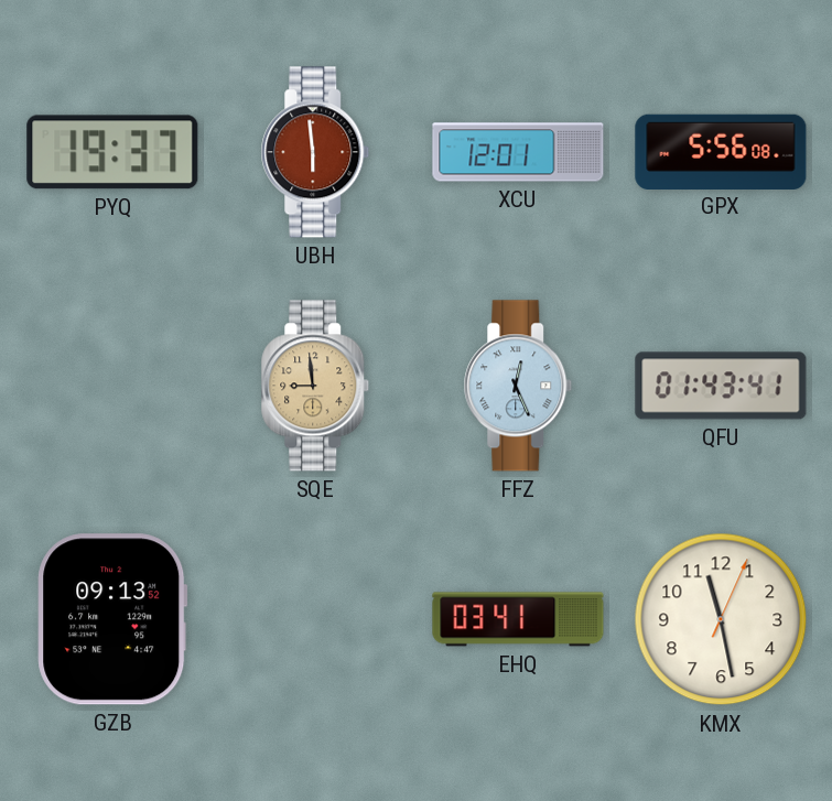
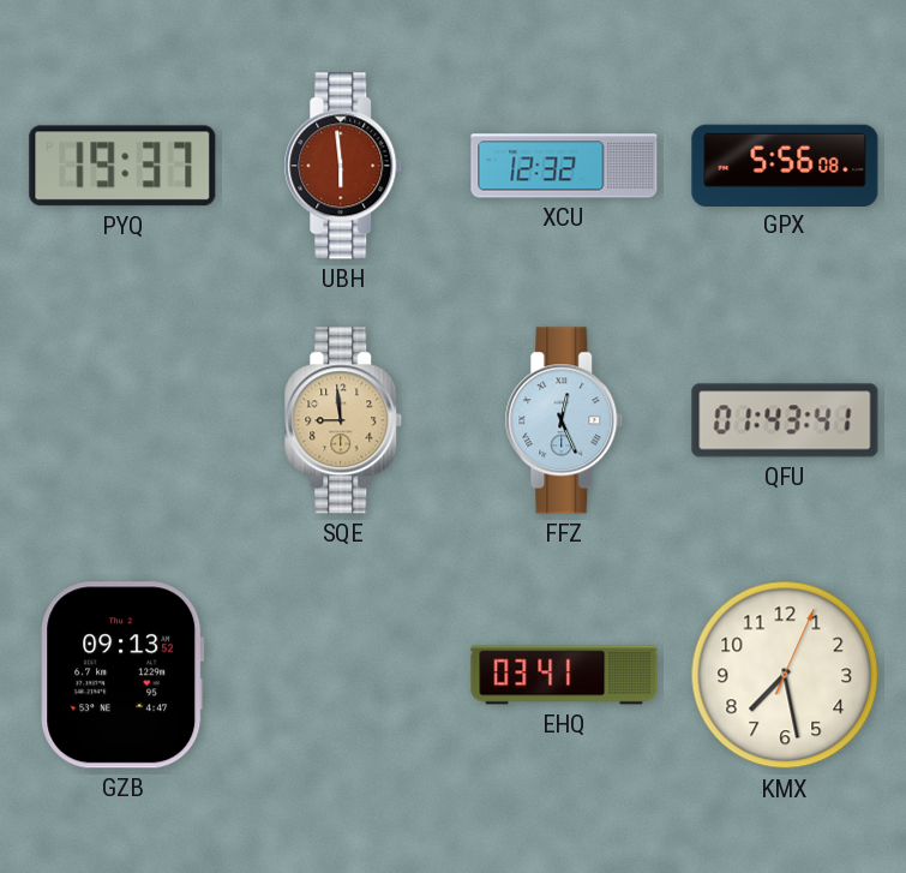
XCU: 12:01 -> 12:32
KMX: 11:28 -> 7:28
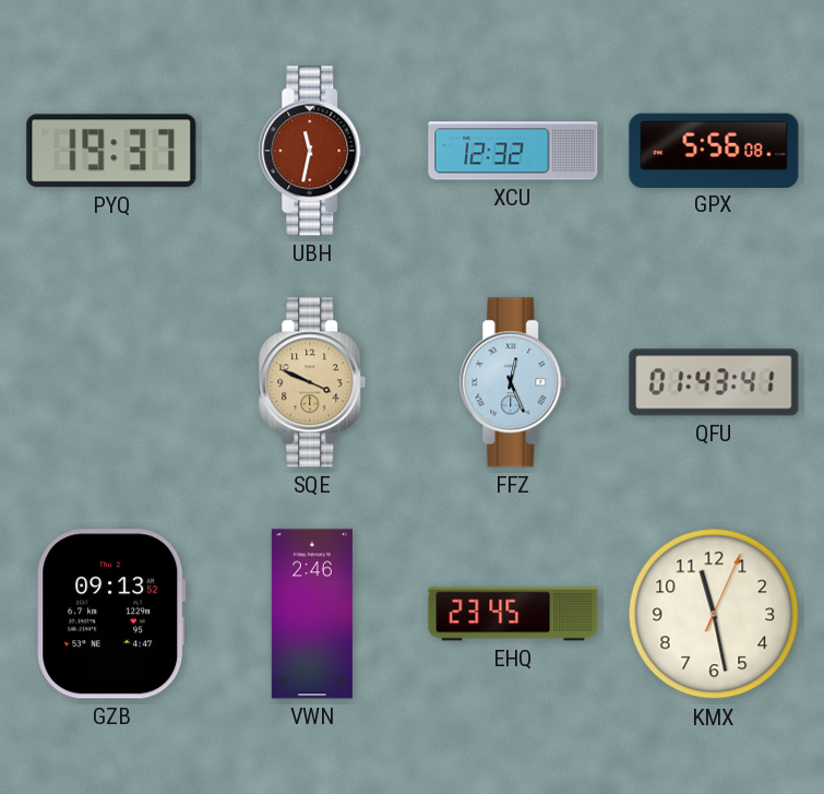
UBH: 5:59 -> 11:32
SQE: 8:59 -> 3:49
VWN: none -> 2:46
EHQ: 03:41 -> 23:45
KMX: 7:28 -> 11:28
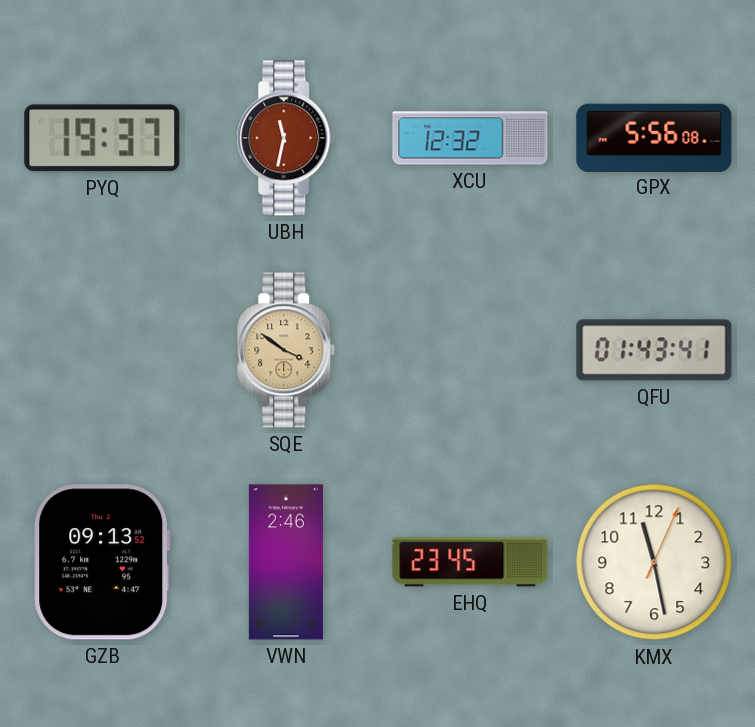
SQE: 3:49 -> 3:51
FFZ: 12:26 -> none
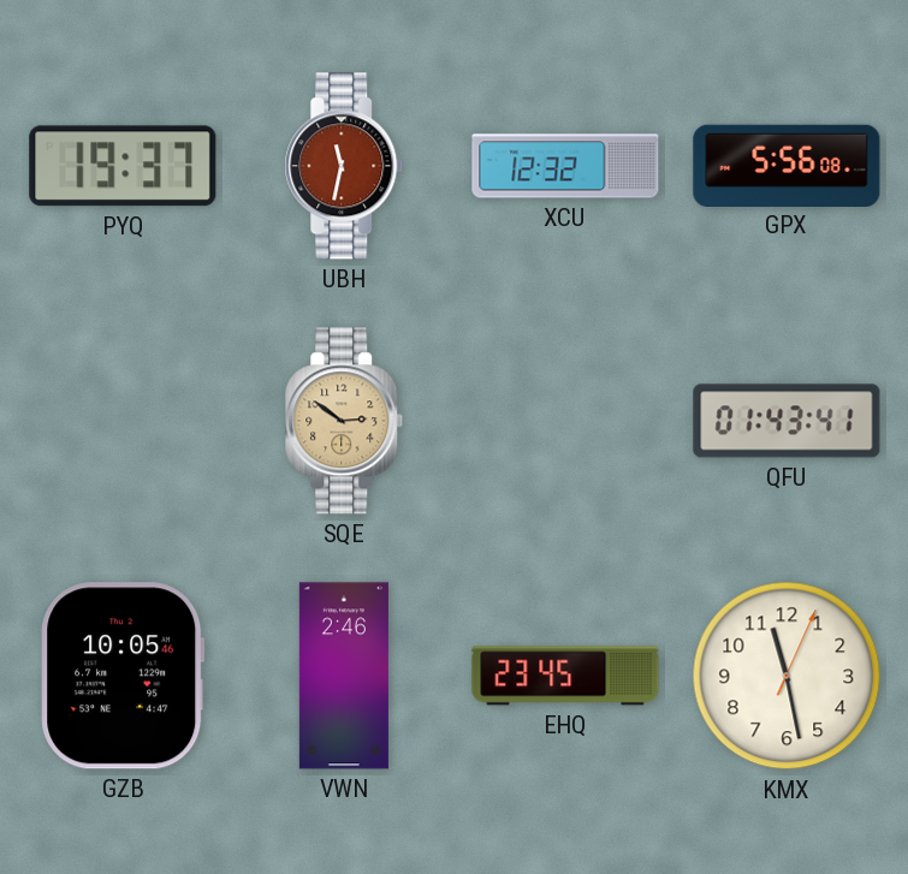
SQE: 3:51 -> 2:51
GZB: 09:13 -> 10:05
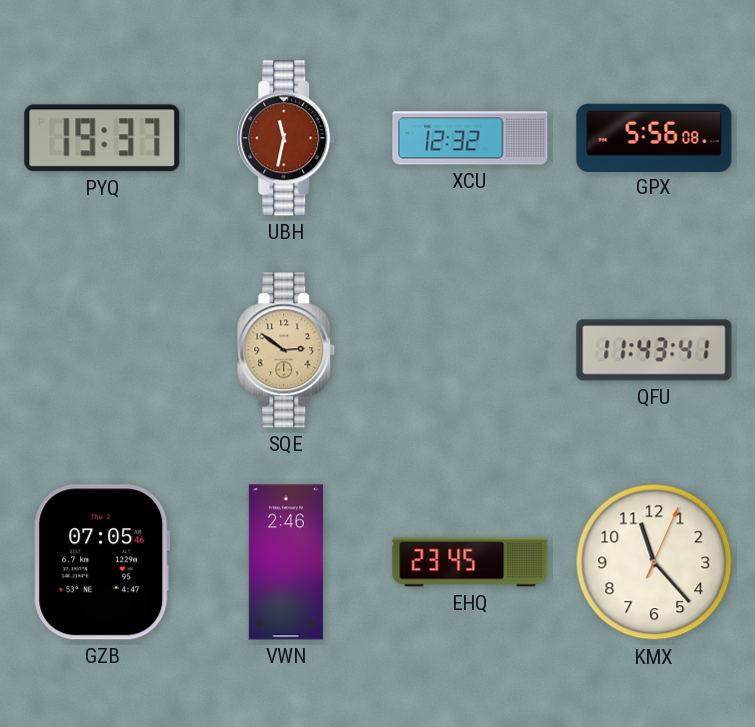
QFU: 01:43 -> 11:43
GZB: 10:05 -> 07:05
KMX: 11:28 -> 11:23
